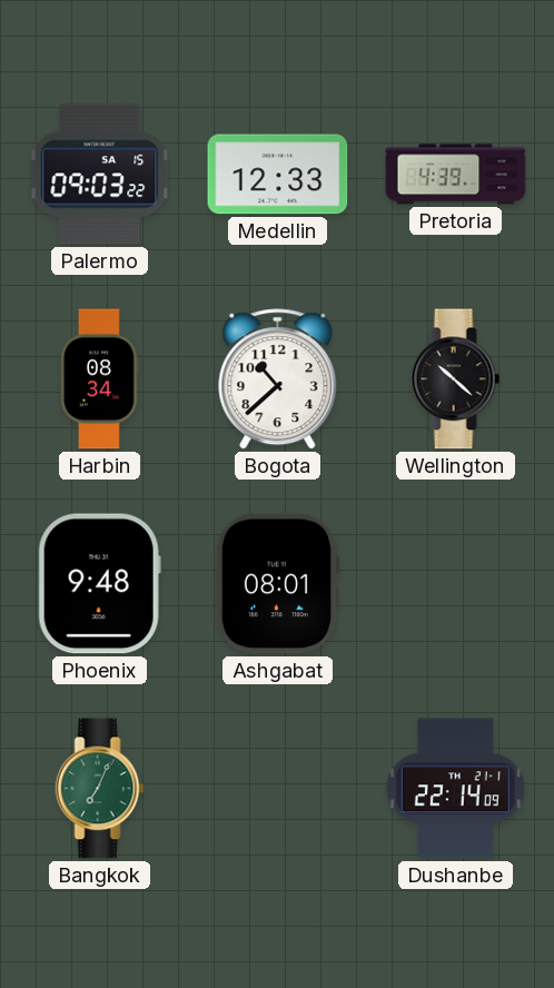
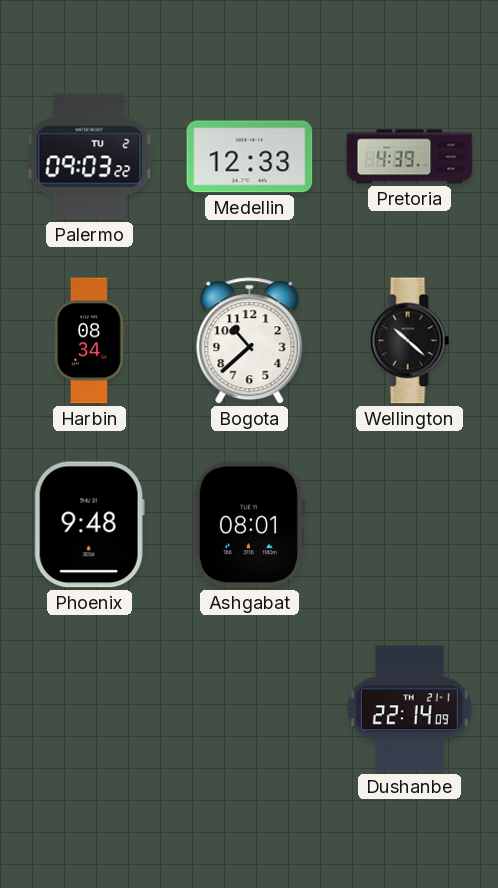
Palermo date: SA 15 -> TU 2
Bangkok: 7:04 -> none
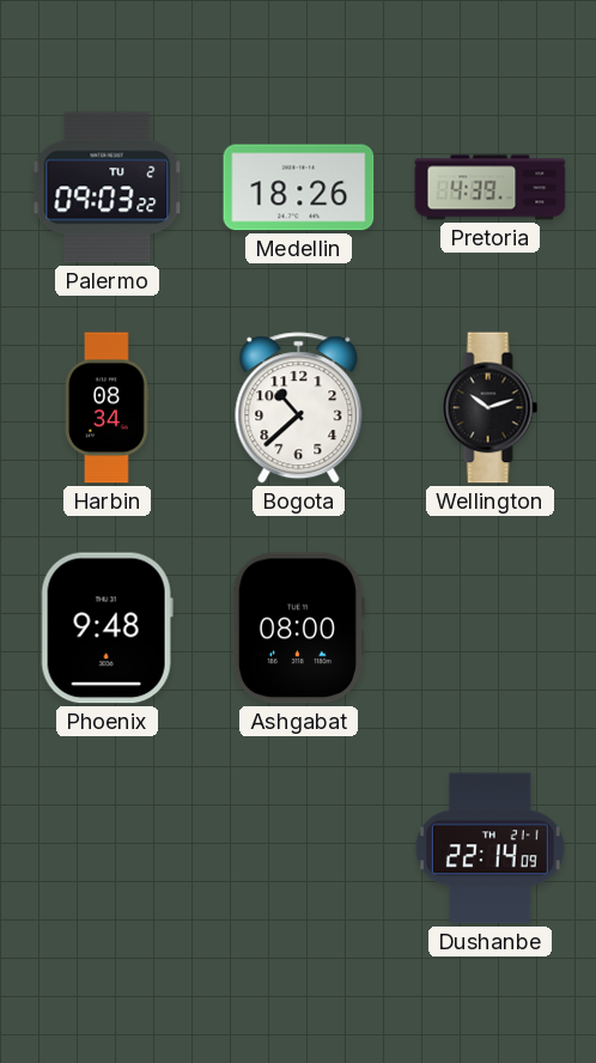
Medellin: 12:33 -> 18:26
Wellington: 10:22 -> 10:12
Ashgabat: 08:01 -> 08:00
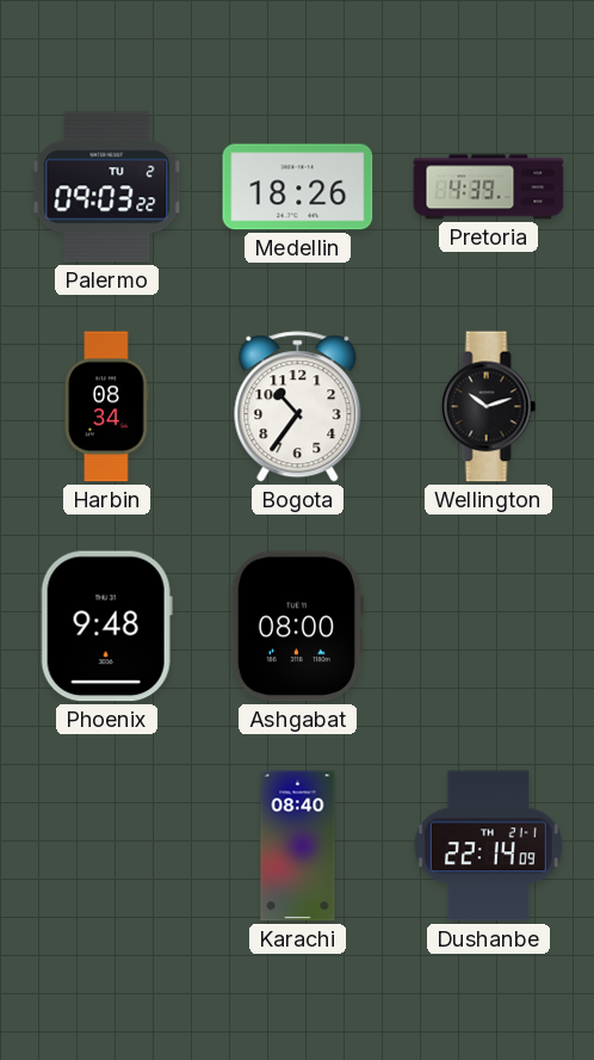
Bogota: 10:38 -> 10:36
Karachi: none -> 08:40
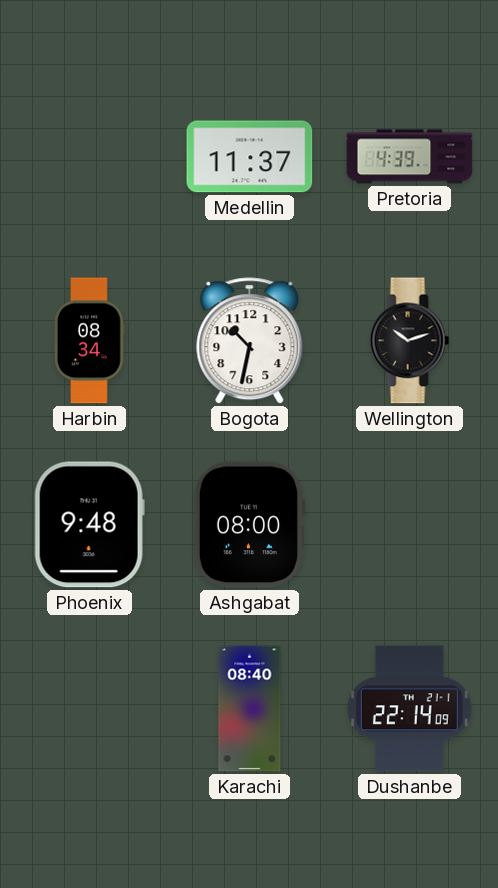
Palermo: 09:03 -> none
Medellin: 18:26 -> 11:37
Bogota: 10:36 -> 10:32
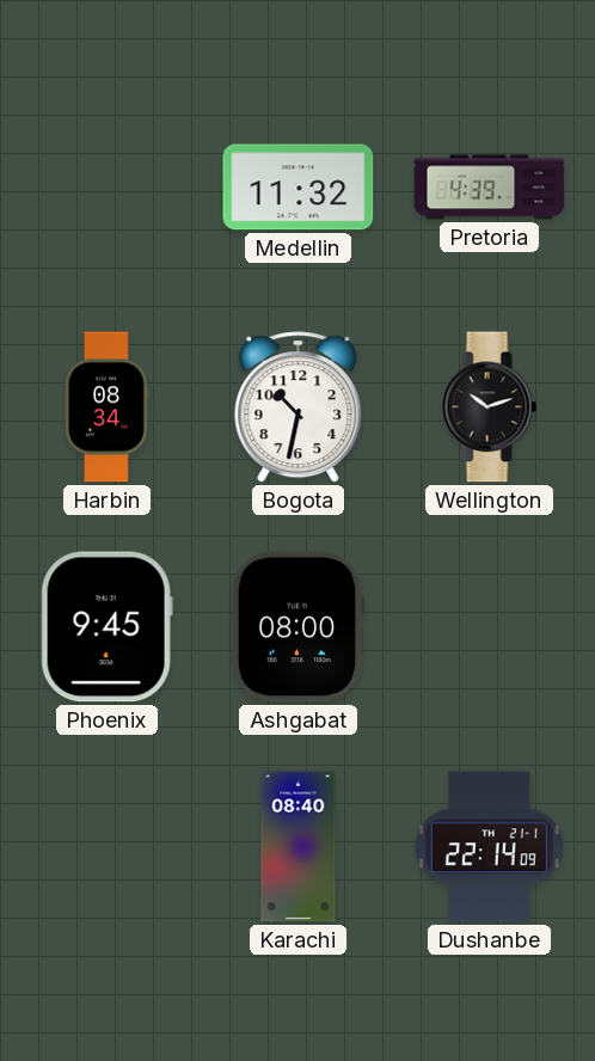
Medellin: 11:37 -> 11:32
Phoenix: 9:48 -> 9:45
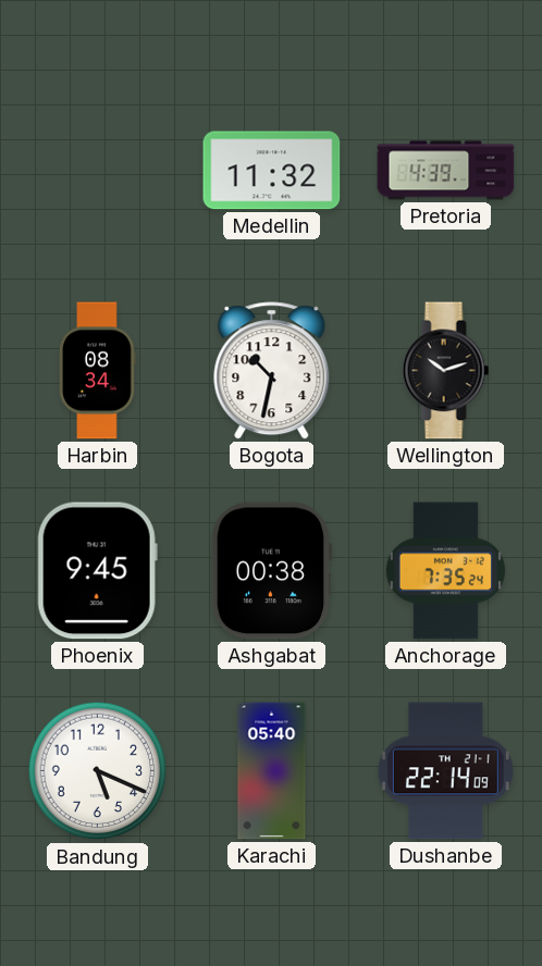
Ashgabat: 08:00 -> 00:38
Anchorage: none -> 7:35
Bandung: none -> 5:19
Karachi: 08:40 -> 05:40
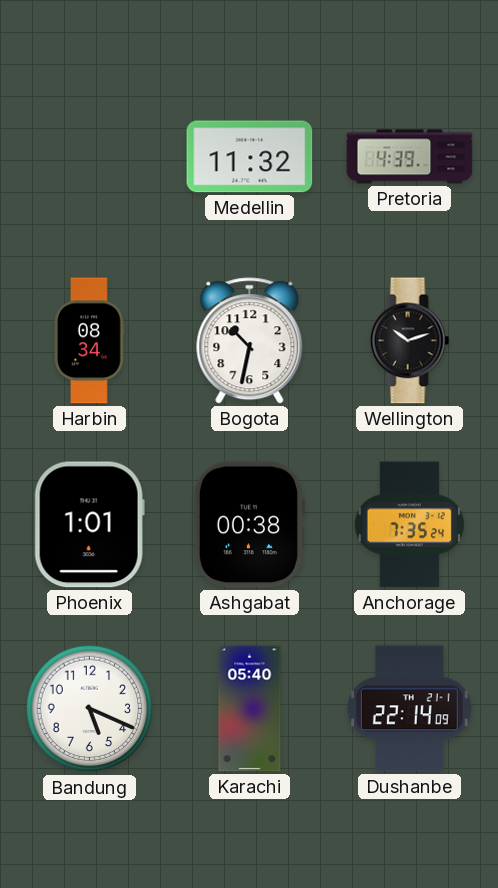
Phoenix: 9:45 -> 1:01
